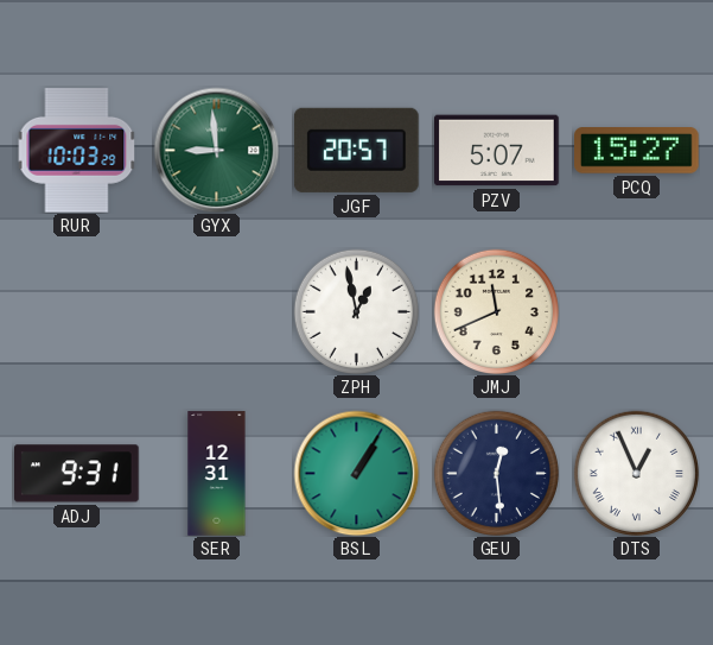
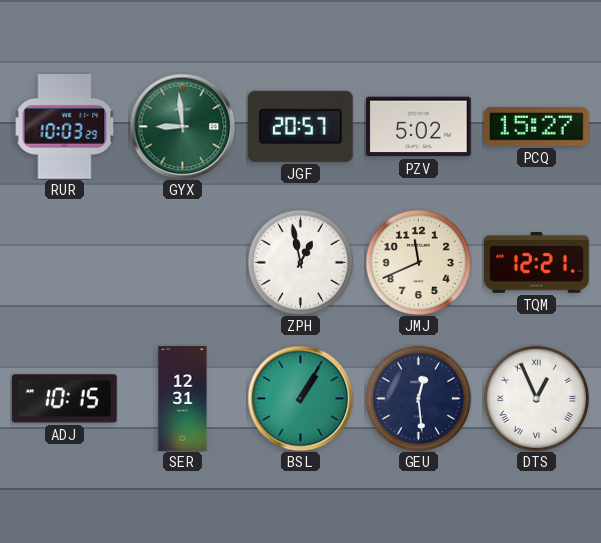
PZV: 5:07 -> 5:02
TQM: none -> 12:21
ADJ: 9:31 -> 10:15
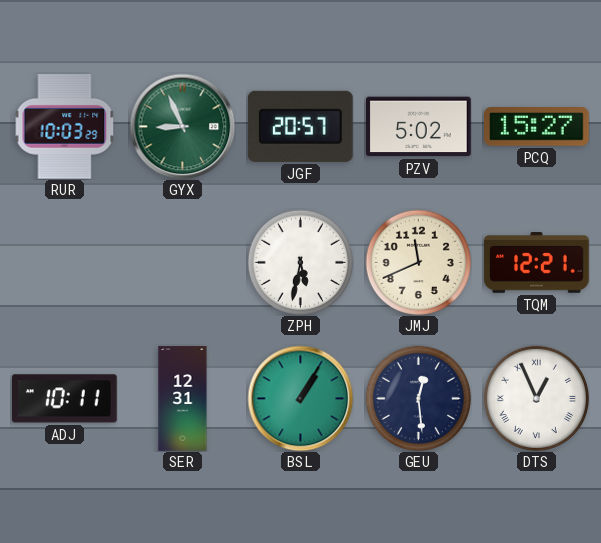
GYX: 8:59 -> 8:56
ZPH: 12:58 -> 5:32
ADJ: 10:15 -> 10:11
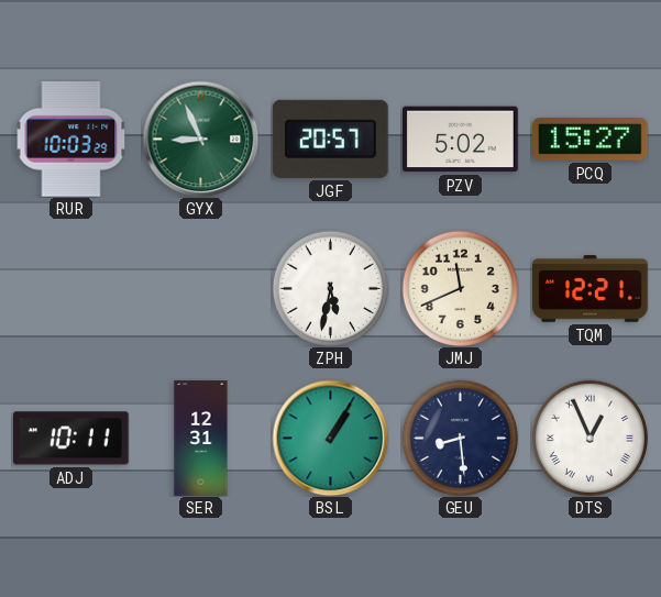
GEU: 12:29 -> 8:29
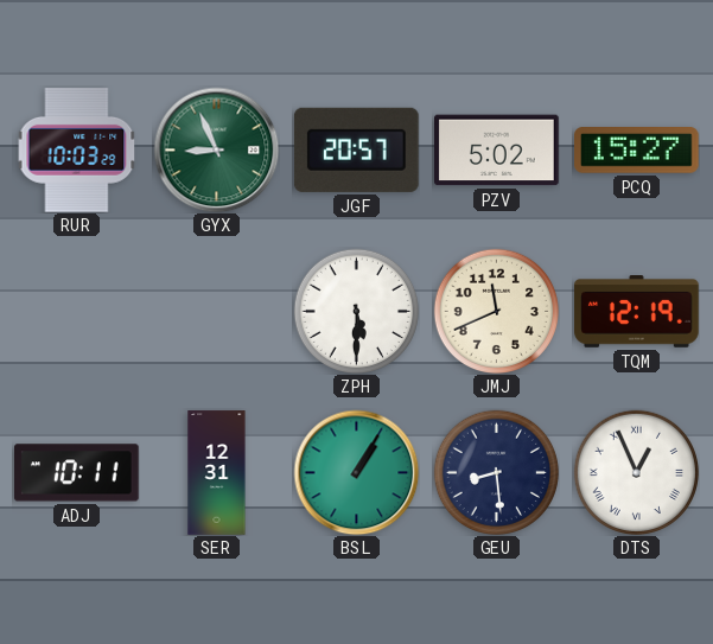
ZPH: 5:32 -> 5:30
TQM: 12:21 -> 12:19
